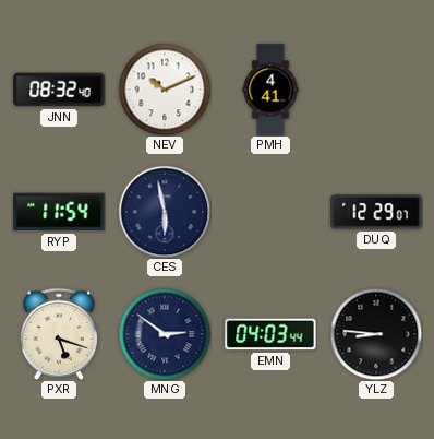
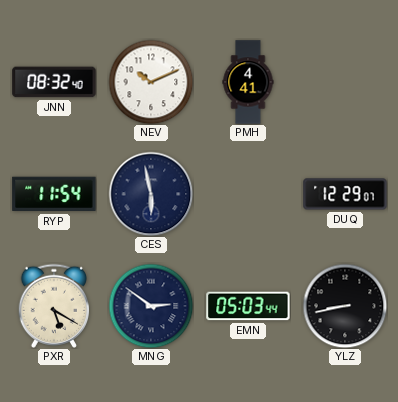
PXR: 5:18 -> 5:20
EMN: 04:03 -> 05:03
YLZ: 8:46 -> 8:43
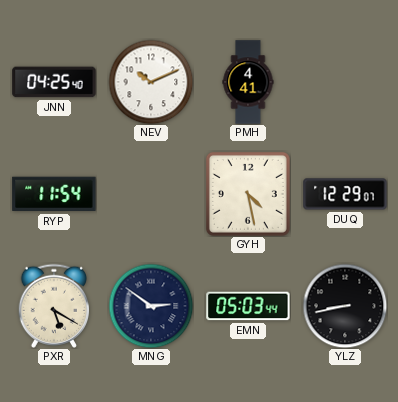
JNN: 08:32 -> 04:25
CES: 5:58 -> none
GYH: none -> 4:28
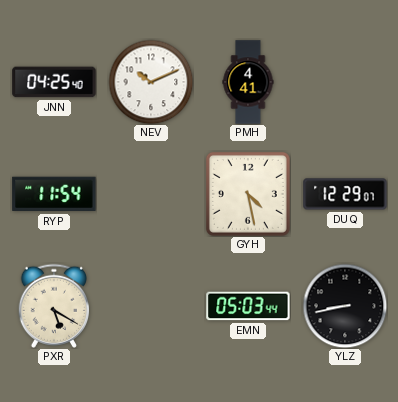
MNG: 2:51 -> none
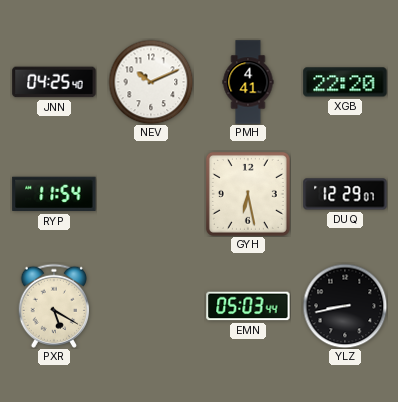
XGB: none -> 22:20
GYH: 4:28 -> 6:28
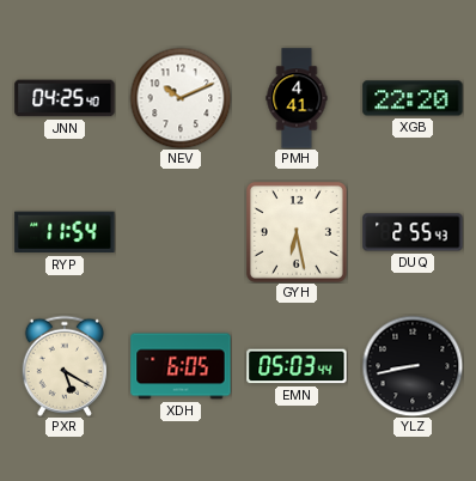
DUQ: 12:29 -> 2:55
XDH: none -> 6:05
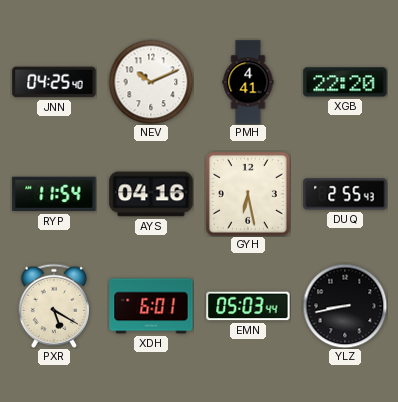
AYS: none -> 04:16
XDH: 6:05 -> 6:01
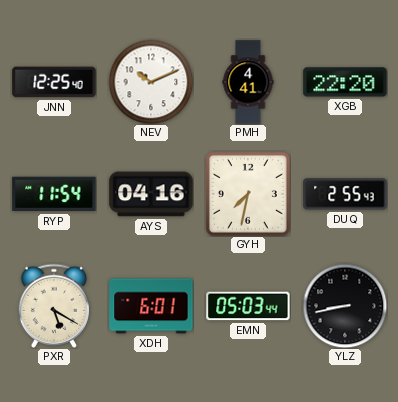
JNN: 04:25 -> 12:25
GYH: 6:28 -> 7:32
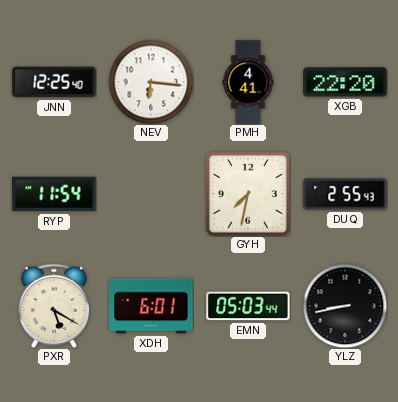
NEV: 10:11 -> 6:16
AYS: 04:16 -> none
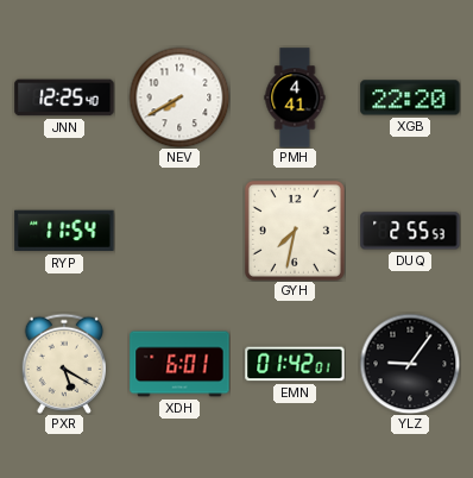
NEV: 6:16 -> 7:40
DUQ: 2:55:43 -> 2:55:53
EMN: 05:03 -> 01:42
YLZ: 8:43 -> 9:06
